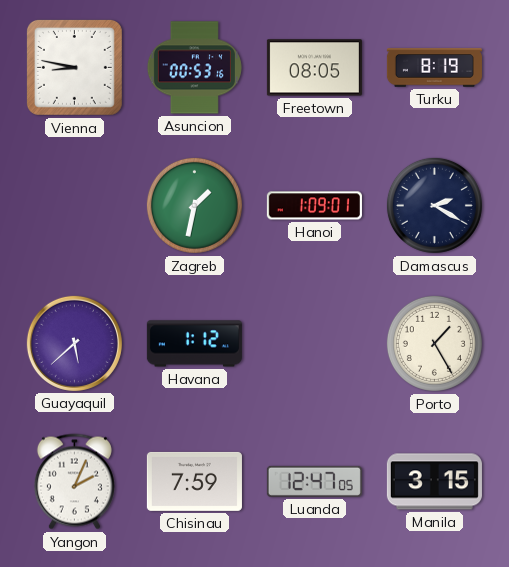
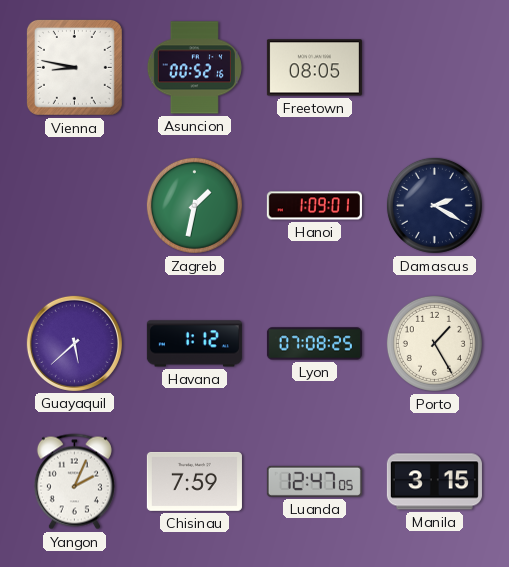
Asuncion: 00:53 -> 00:52
Turku: 8:19 -> none
Lyon: none -> 07:08
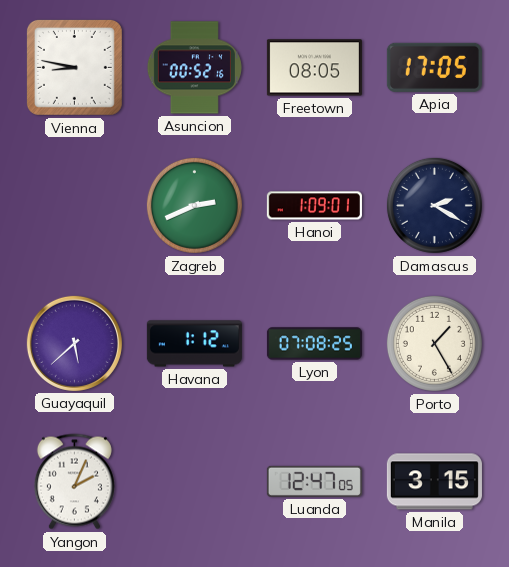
Apia: none -> 17:05
Zagreb: 1:32 -> 2:41
Chisinau: 7:59 -> none
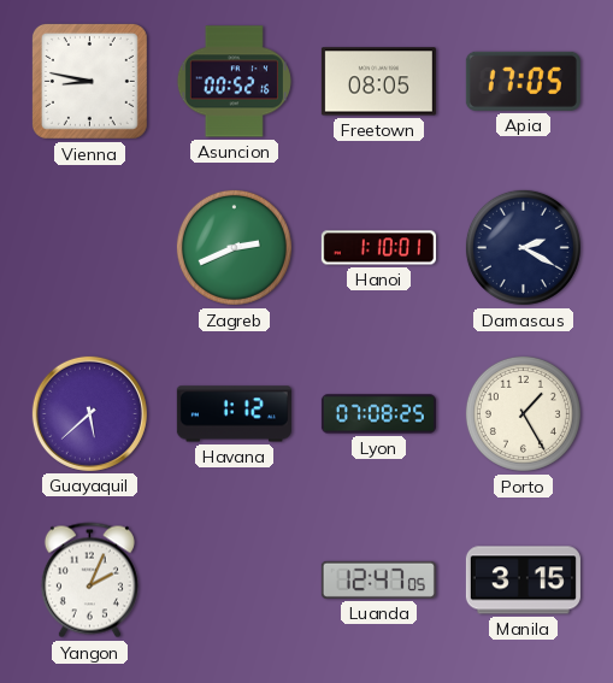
Hanoi: 1:09 -> 1:10
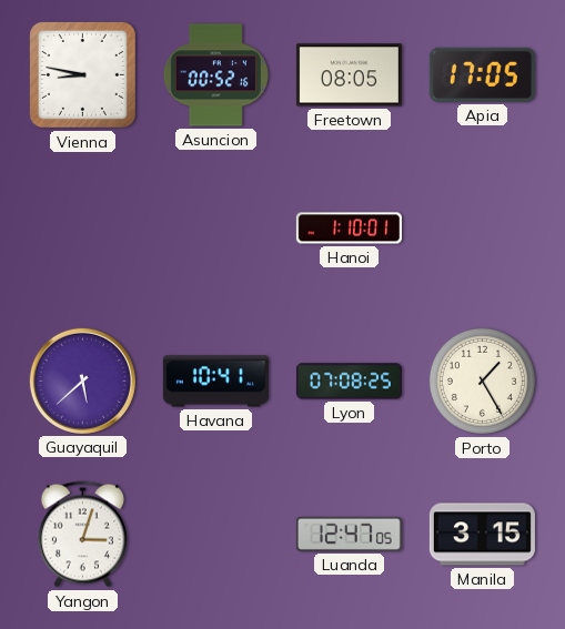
Zagreb: 2:41 -> none
Damascus: 2:20 -> none
Havana: 1:12 -> 10:41
Yangon: 2:04 -> 3:03
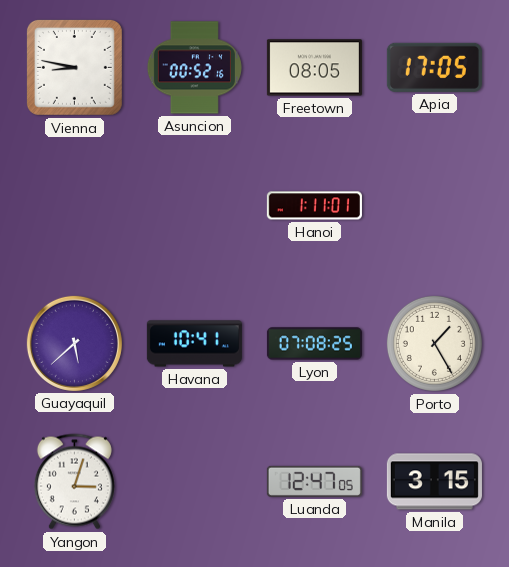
Hanoi: 1:10 -> 1:11
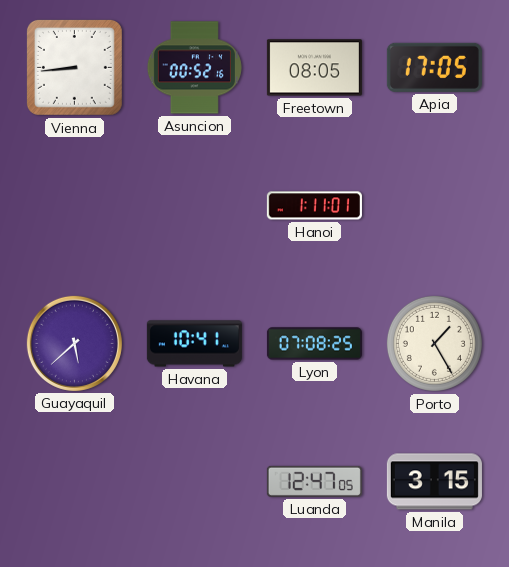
Vienna: 8:47 -> 8:44
Yangon: 3:03 -> none
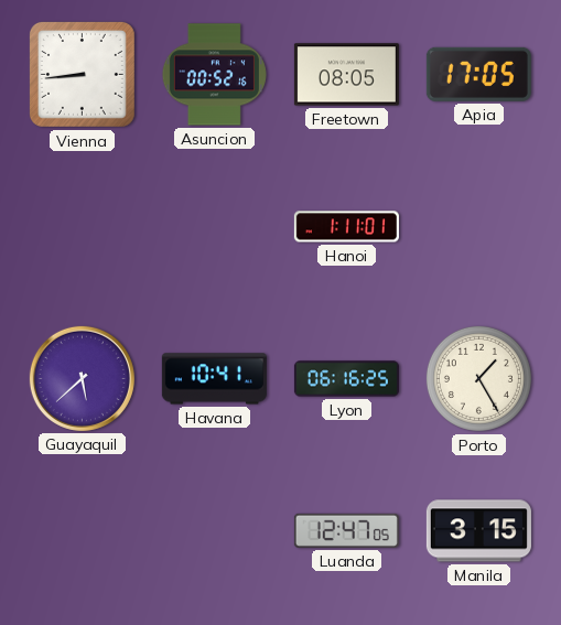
Lyon: 07:08 -> 06:16
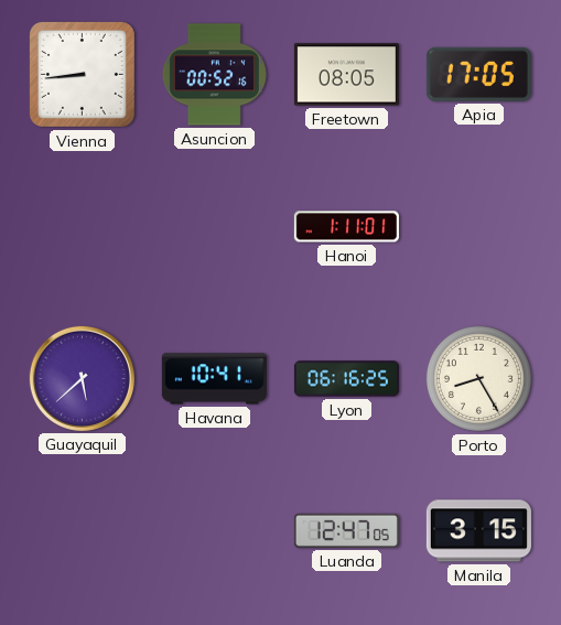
Porto: 1:25 -> 8:25
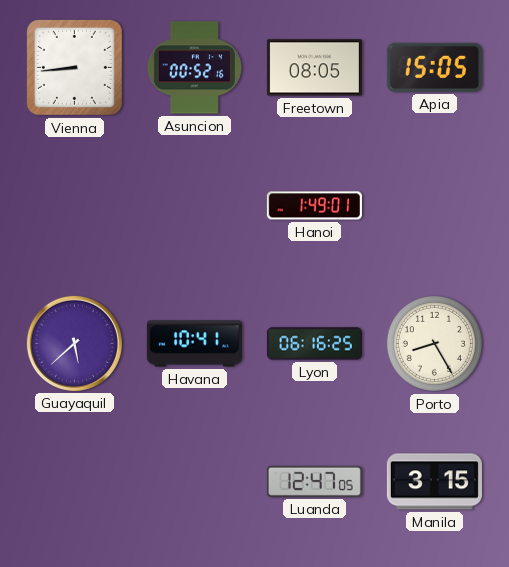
Apia: 17:05 -> 15:05
Hanoi: 1:11 -> 1:49
